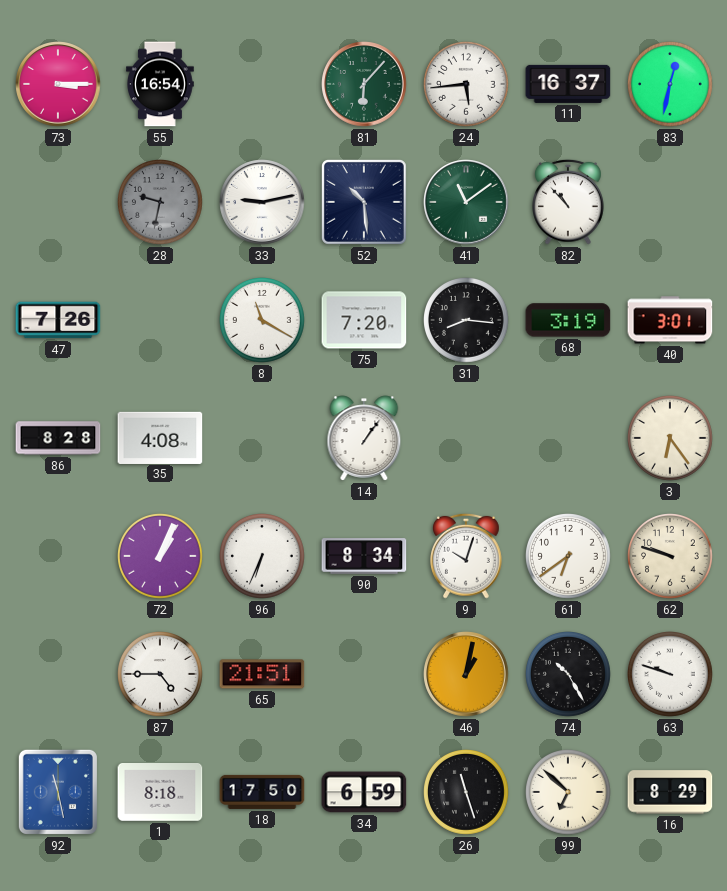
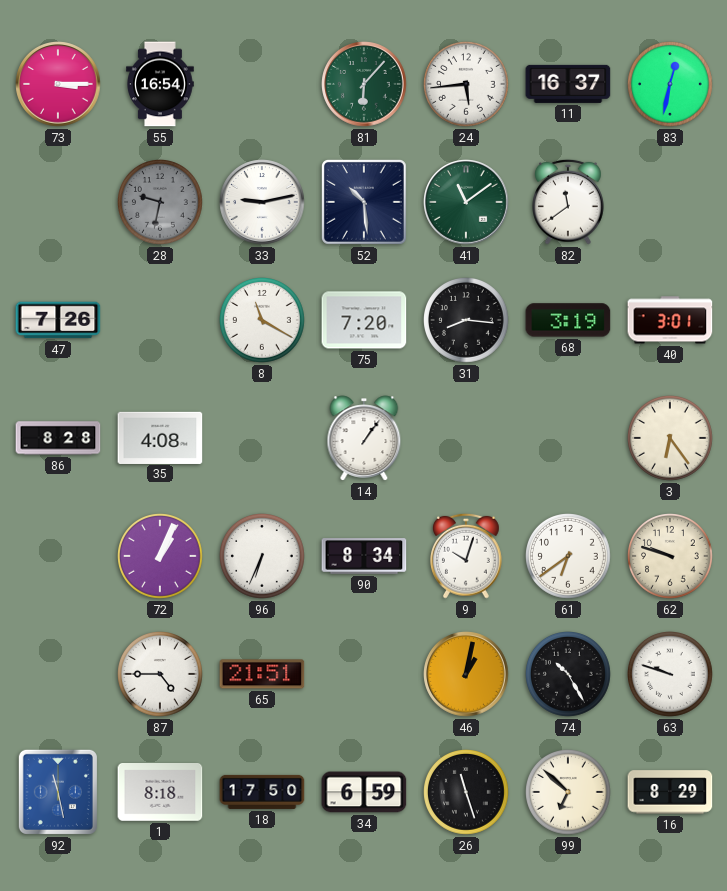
82: 10:53 -> 11:39
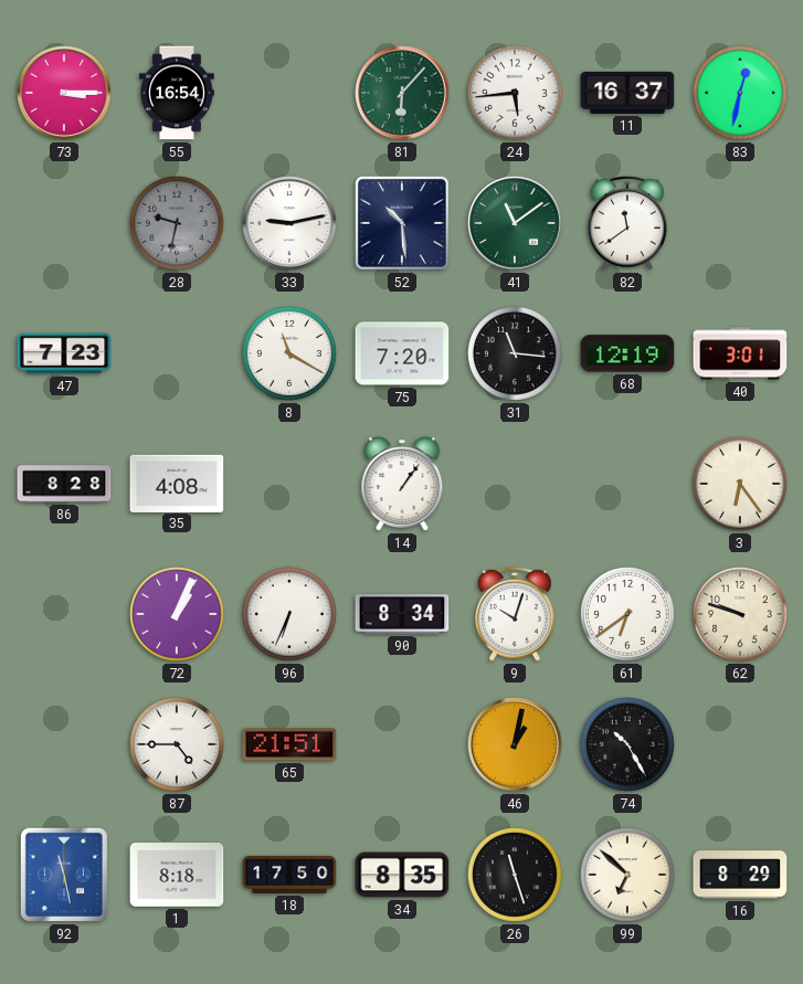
47: 7:26 -> 7:23
31: 8:16 -> 11:16
68: 3:19 -> 12:19
63: 9:48 -> none
34: 6:59 -> 8:35
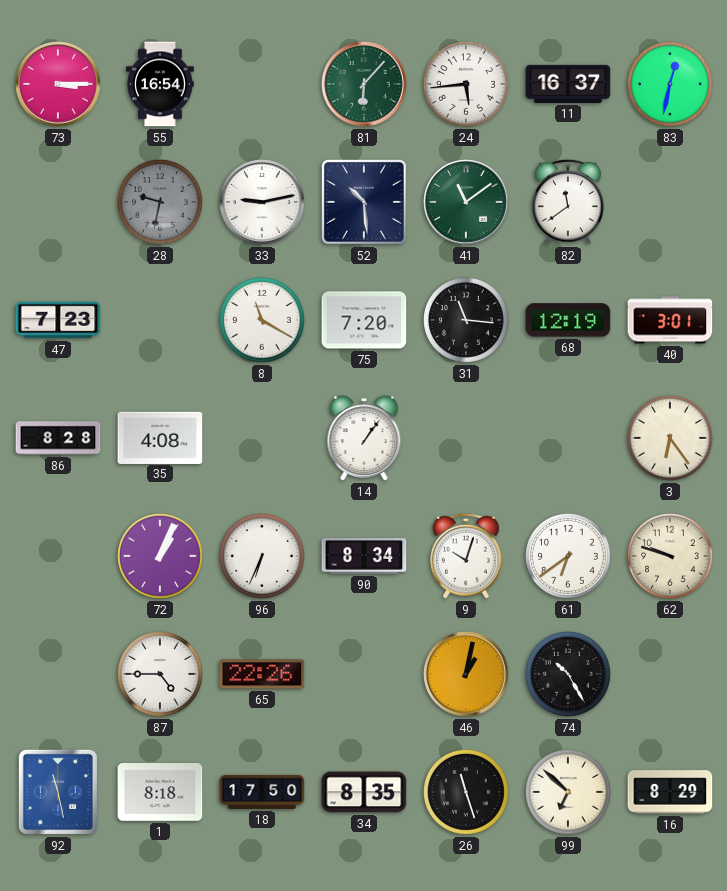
65: 21:51 -> 22:26
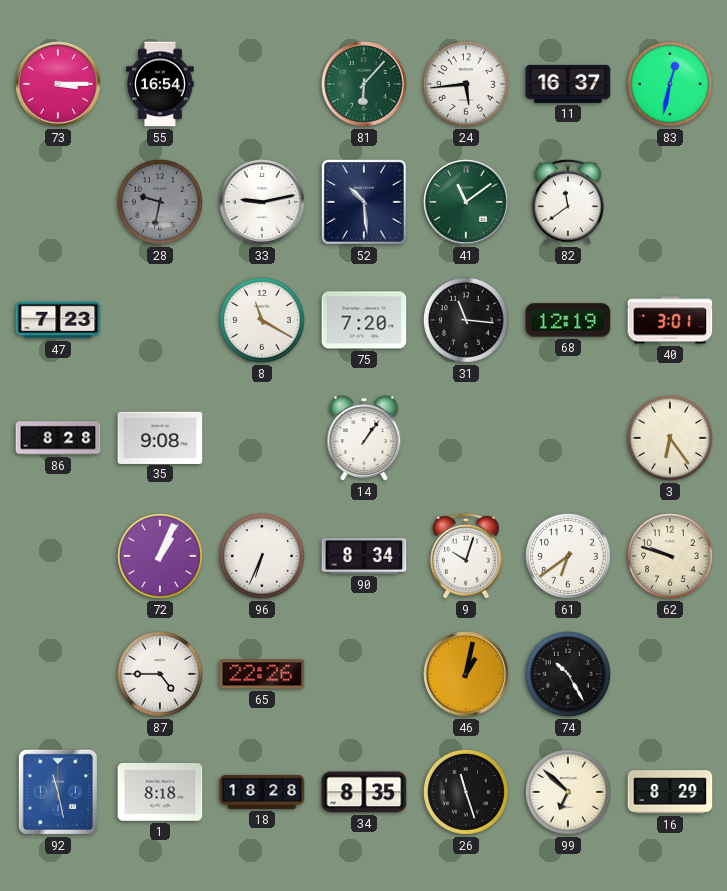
35: 4:08 -> 9:08
18: 17:50 -> 18:28
